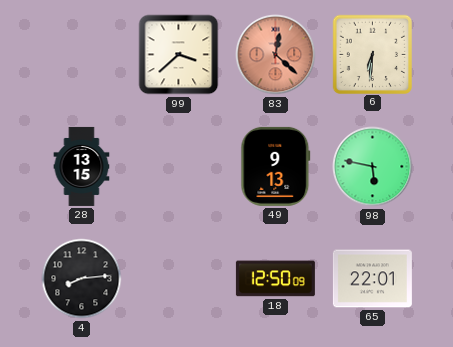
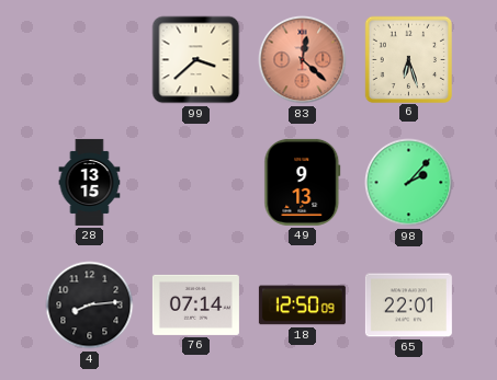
6: 6:31 -> 6:27
98: 5:47 -> 2:07
76: none -> 07:14
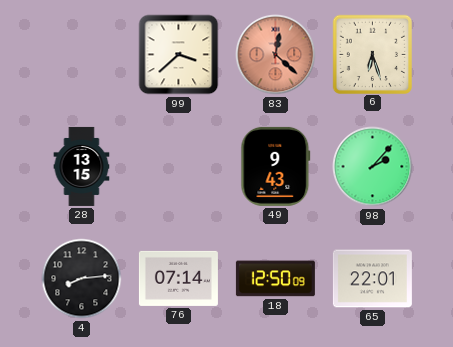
49: 9:13 -> 9:43
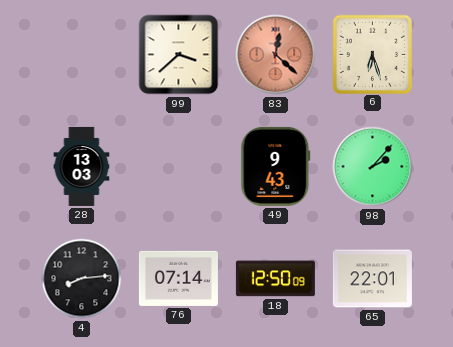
28: 13:15 -> 13:03
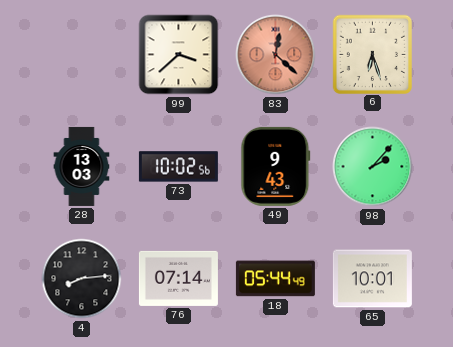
73: none -> 10:02
18: 12:50 -> 05:44
65: 22:01 -> 10:01
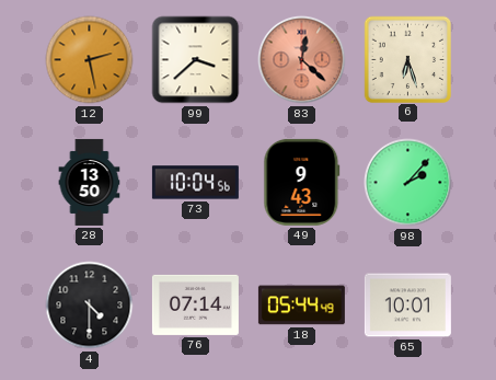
12: none -> 2:28
28: 13:03 -> 13:50
73: 10:02 -> 10:04
4: 8:14 -> 4:30
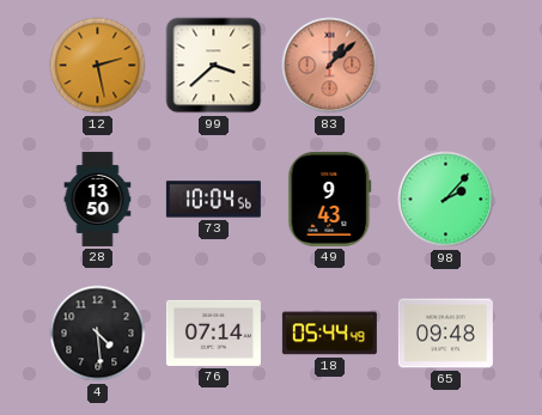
83: 12:22 -> 1:08
6: 6:27 -> none
4: 4:30 -> 4:29
65: 10:01 -> 09:48
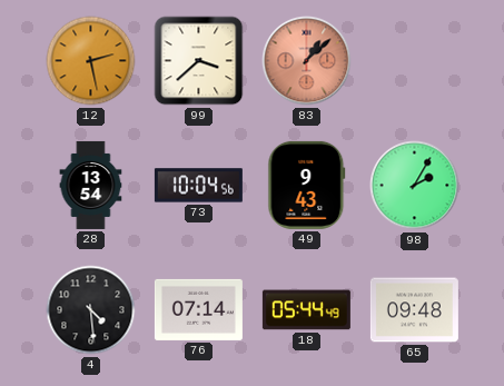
28: 13:50 -> 13:54
98: 2:07 -> 2:05
